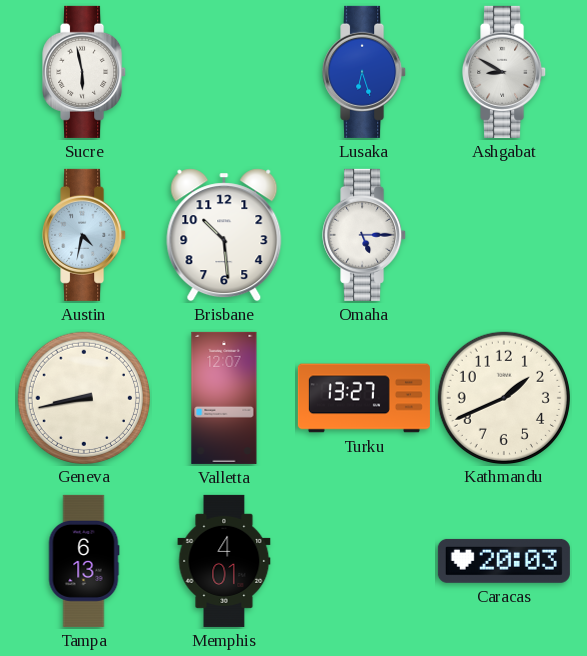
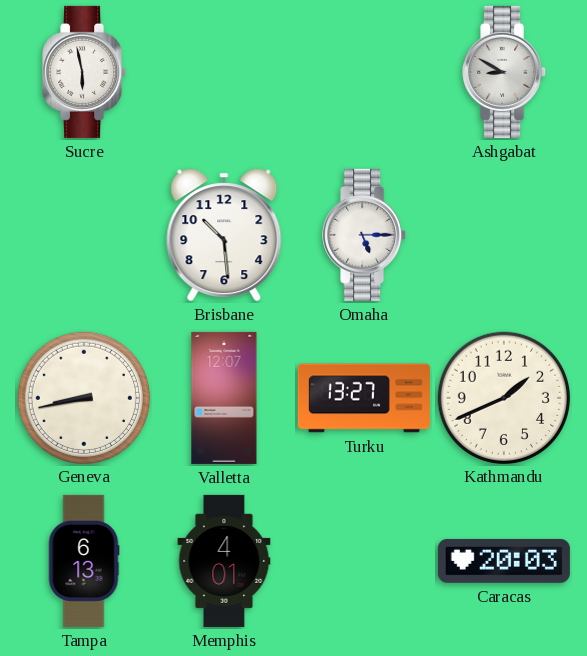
Lusaka: 6:27 -> none
Austin: 4:32 -> none
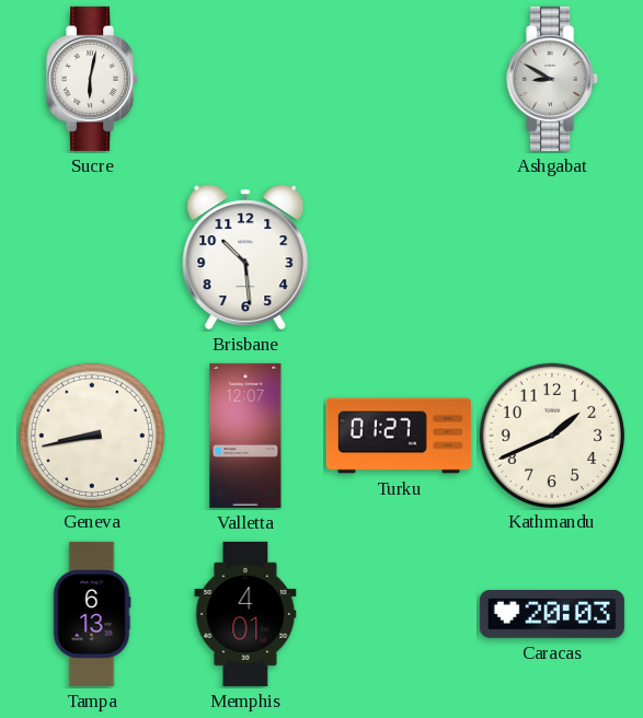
Sucre: 5:58 -> 6:02
Omaha: 5:15 -> none
Turku: 13:27 -> 01:27
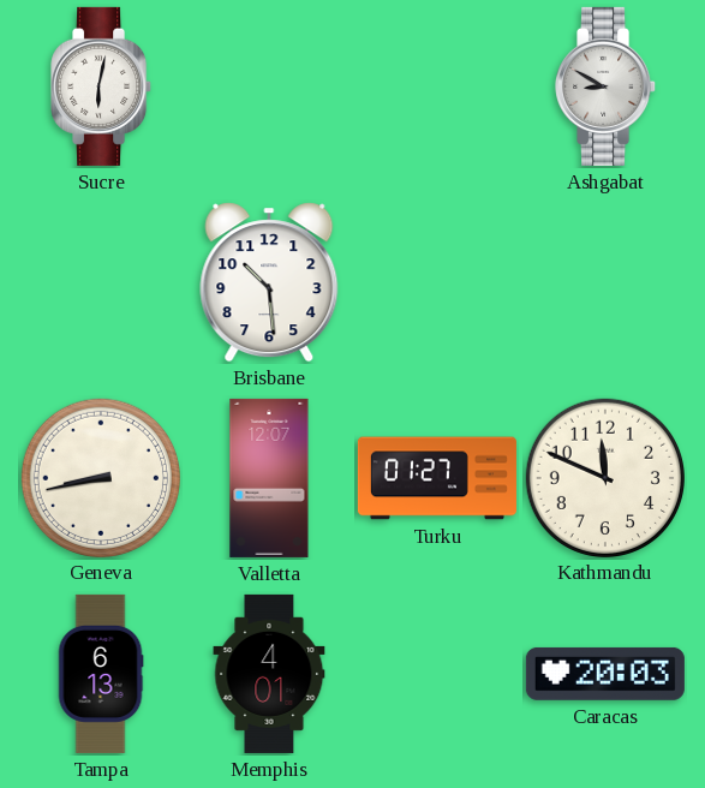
Kathmandu: 1:41 -> 11:49
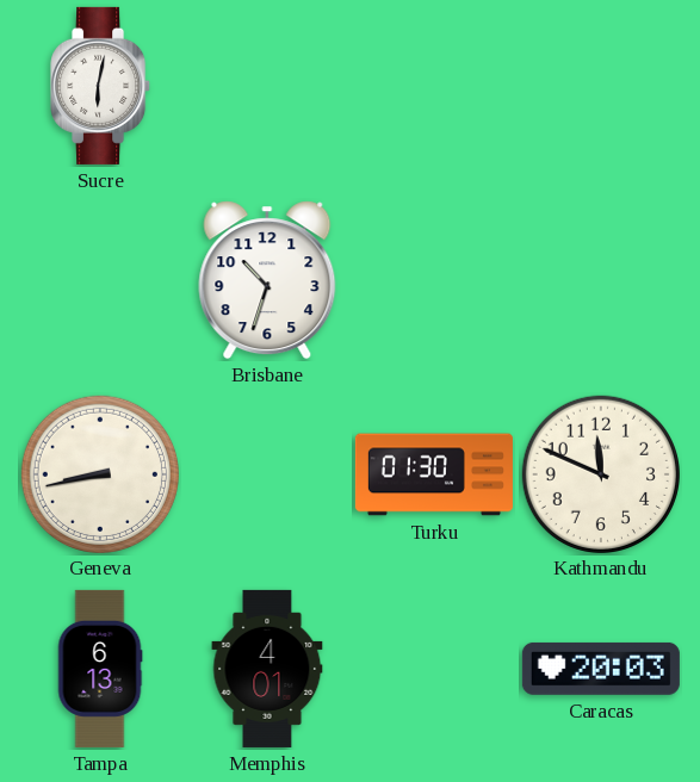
Ashgabat: 8:50 -> none
Brisbane: 10:29 -> 10:33
Valletta: 12:07 -> none
Turku: 01:27 -> 01:30
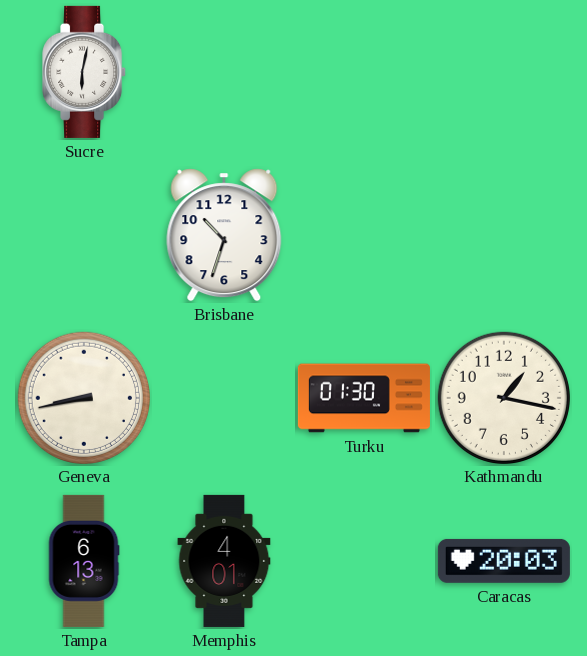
Kathmandu: 11:49 -> 1:17
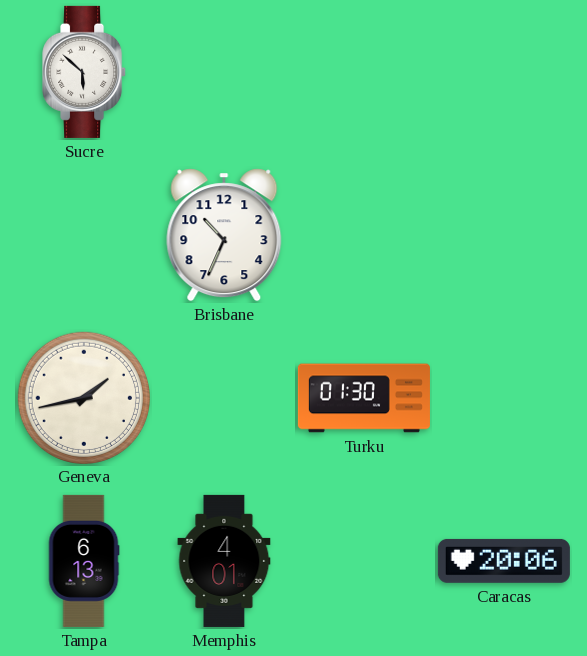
Sucre: 6:02 -> 5:52
Brisbane: 10:33 -> 10:34
Geneva: 8:43 -> 1:43
Kathmandu: 1:17 -> none
Caracas: 20:03 -> 20:06
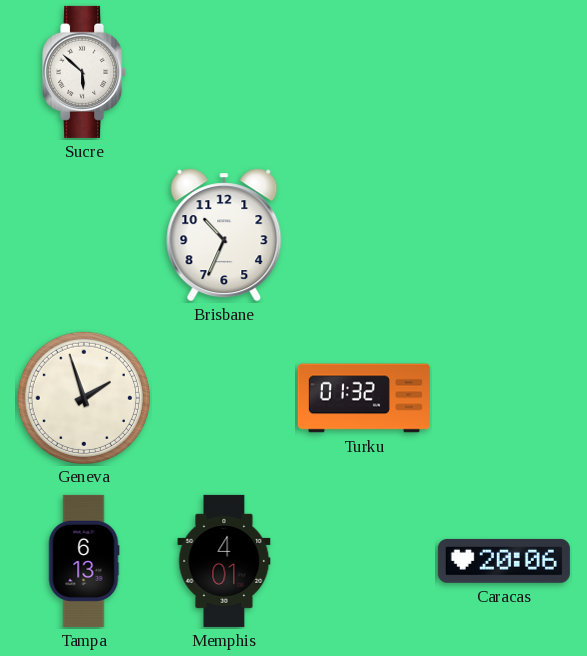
Geneva: 1:43 -> 1:57
Turku: 01:30 -> 01:32
